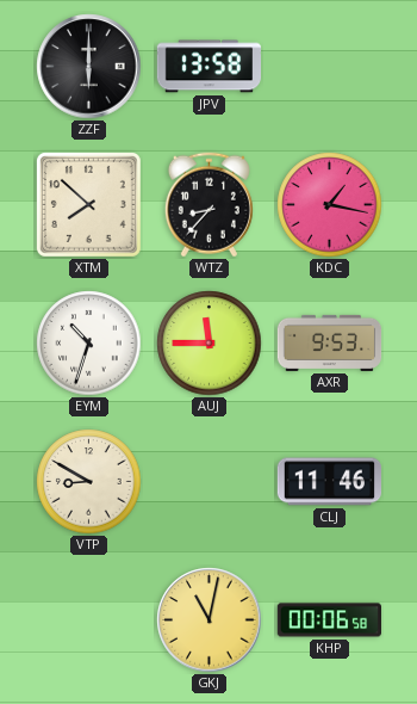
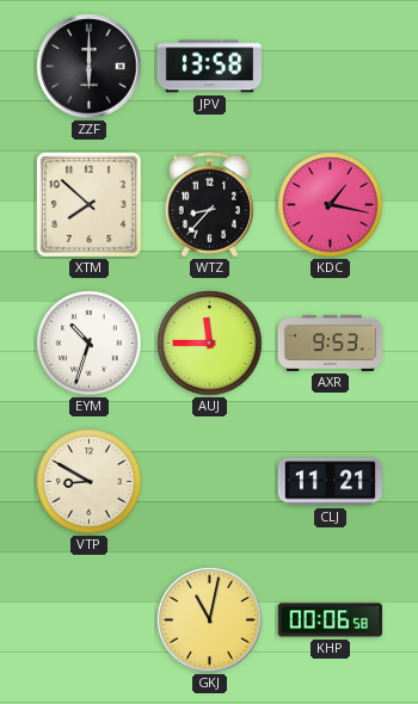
CLJ: 11:46 -> 11:21
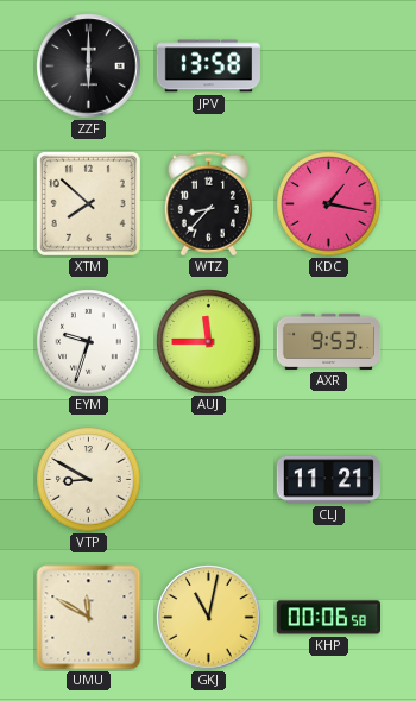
EYM: 10:33 -> 9:33
UMU: none -> 11:50
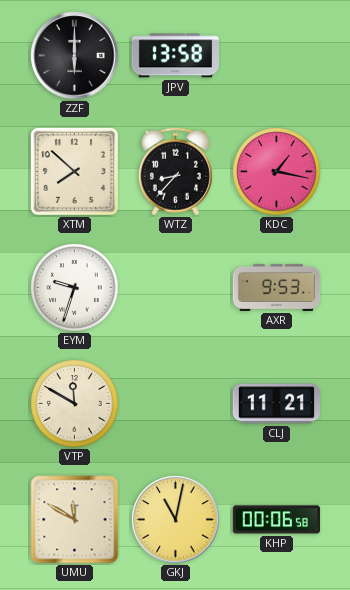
AUJ: 11:45 -> none
VTP: 8:50 -> 11:50
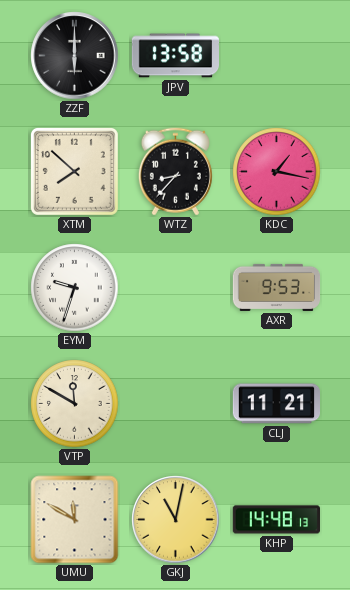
KHP: 00:06 -> 14:48
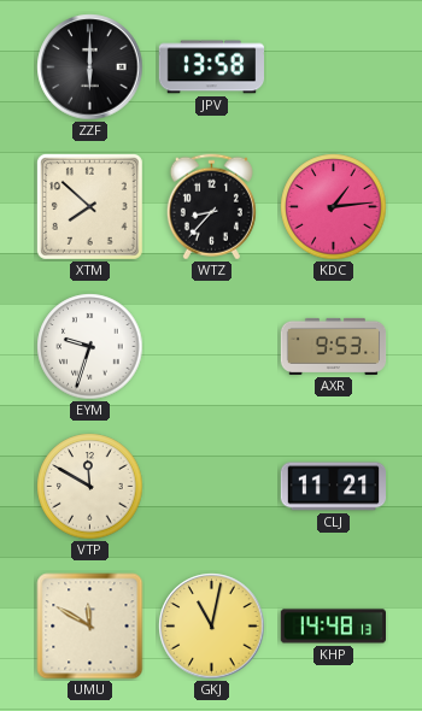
KDC: 1:17 -> 1:14
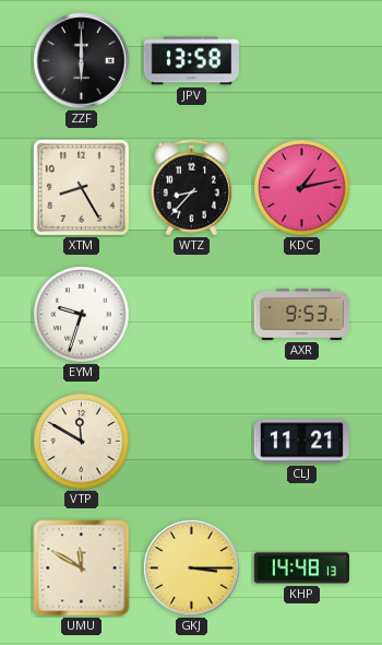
XTM: 7:52 -> 8:25
KDC: 1:14 -> 1:13
GKJ: 11:02 -> 3:15
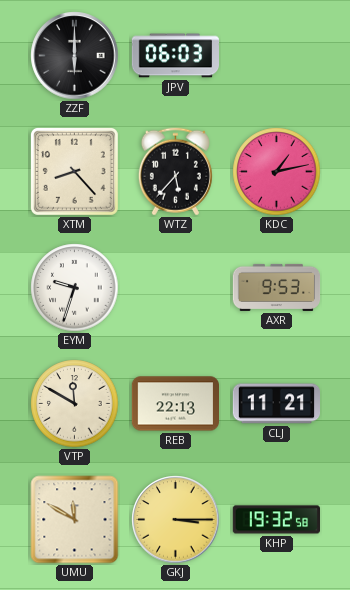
JPV: 13:58 -> 06:03
XTM: 8:25 -> 8:23
WTZ: 8:37 -> 5:37
REB: none -> 22:13
KHP: 14:48 -> 19:32
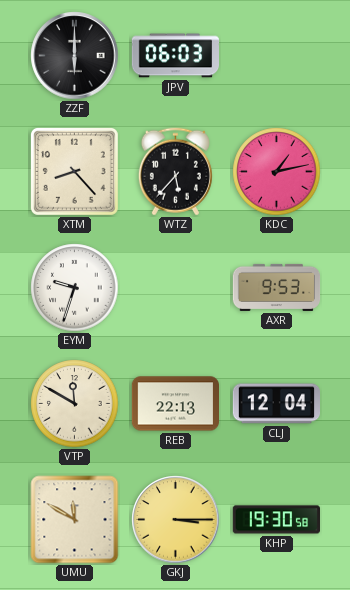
CLJ: 11:21 -> 12:04
KHP: 19:32 -> 19:30
